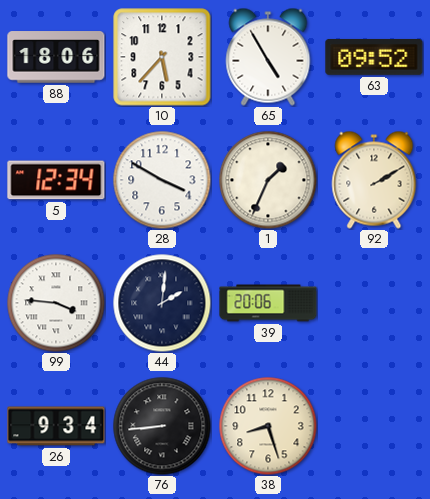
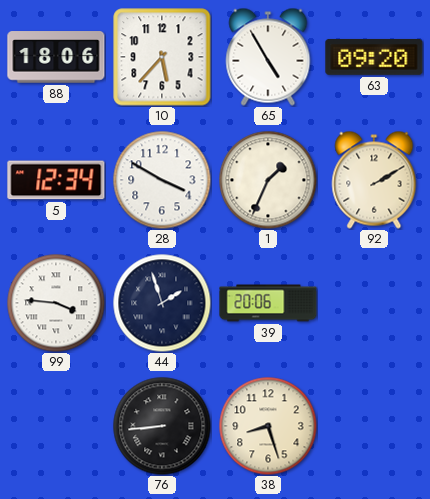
63: 09:52 -> 09:20
44: 2:01 -> 1:57
26: 9:34 -> none
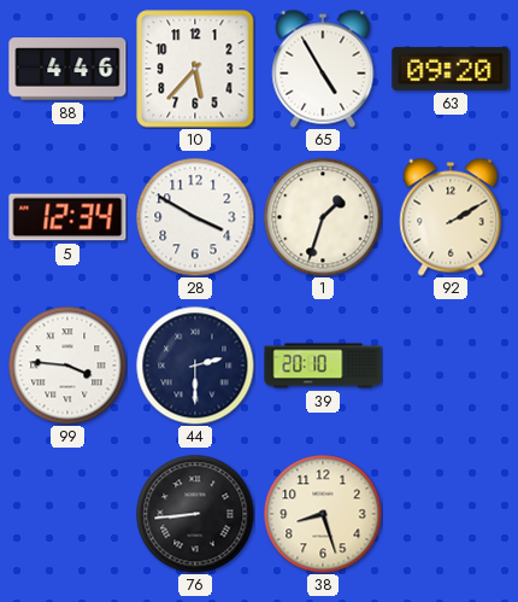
88: 18:06 -> 4:46
1: 1:34 -> 1:33
44: 1:57 -> 2:30
39: 20:06 -> 20:10
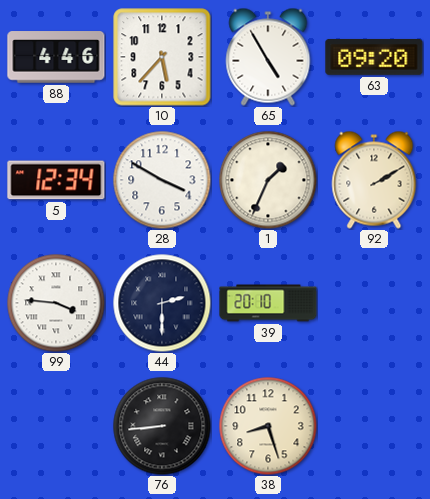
1: 1:33 -> 1:34
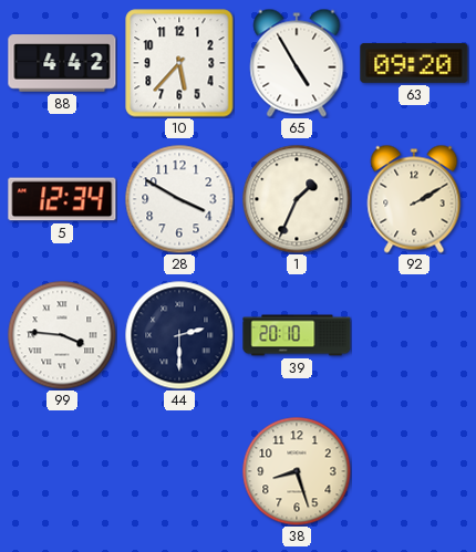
88: 4:46 -> 4:42
76: 8:44 -> none
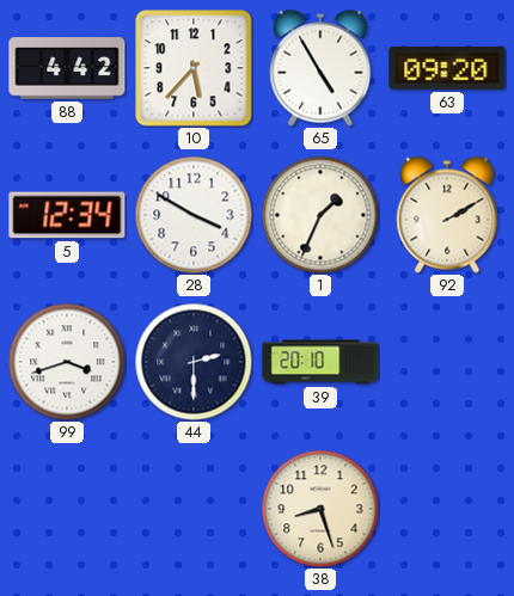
99: 3:46 -> 3:42
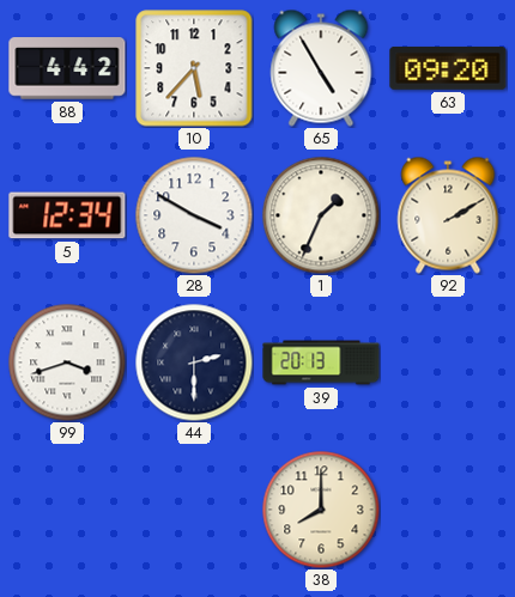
39: 20:10 -> 20:13
38: 8:27 -> 8:00
